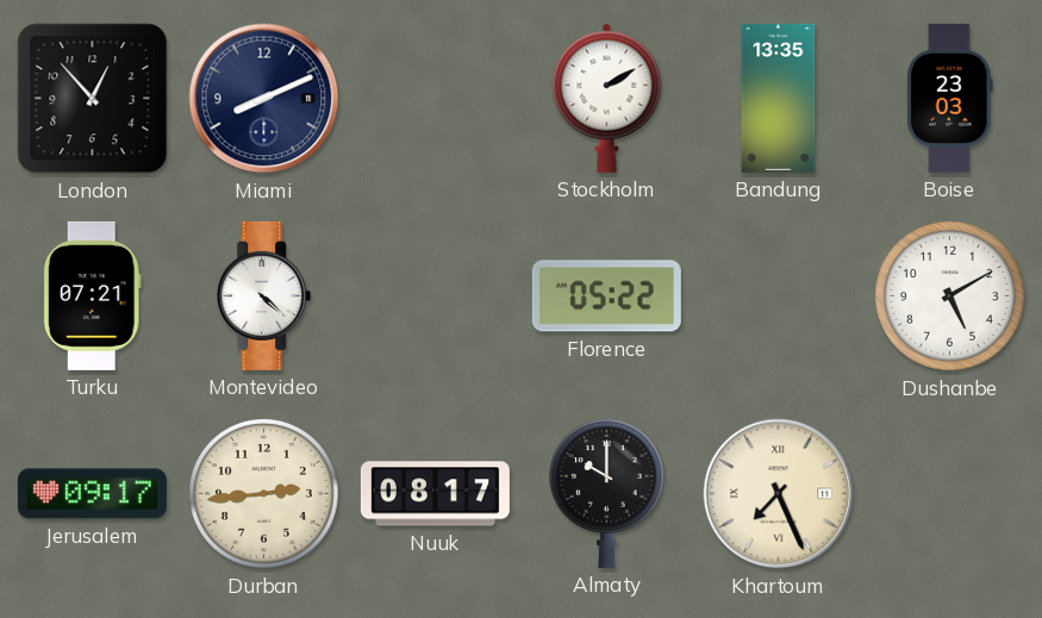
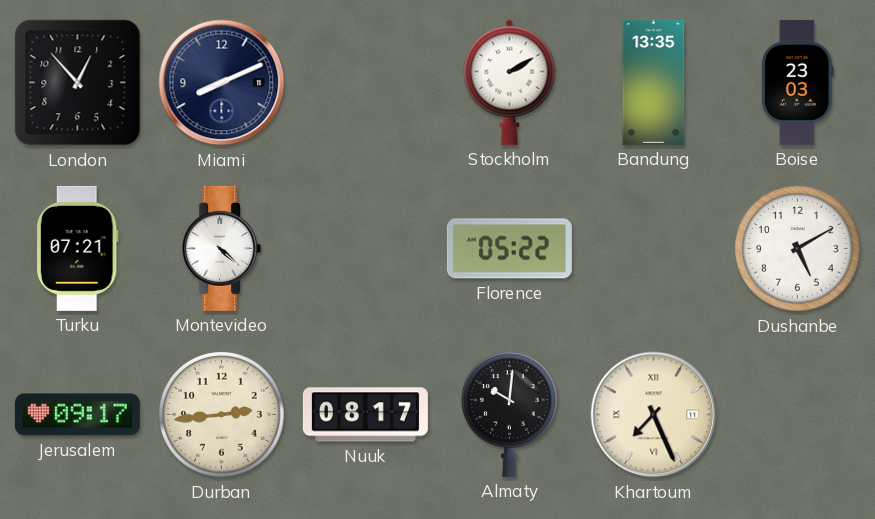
Almaty: 10:00 -> 10:01
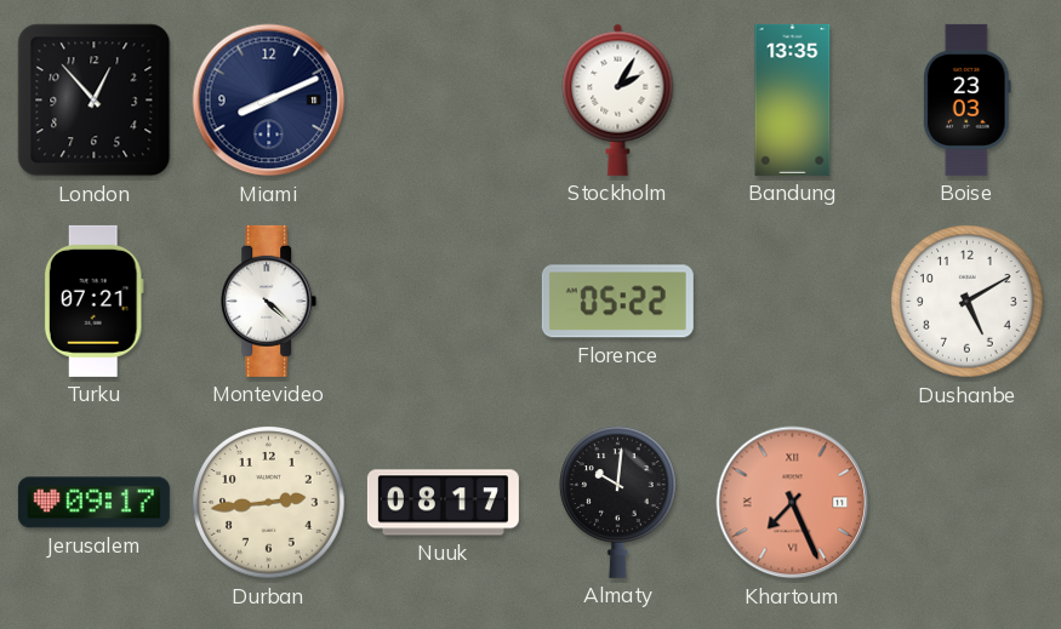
Stockholm: 2:10 -> 2:05
Khartoum dial: cream -> salmon
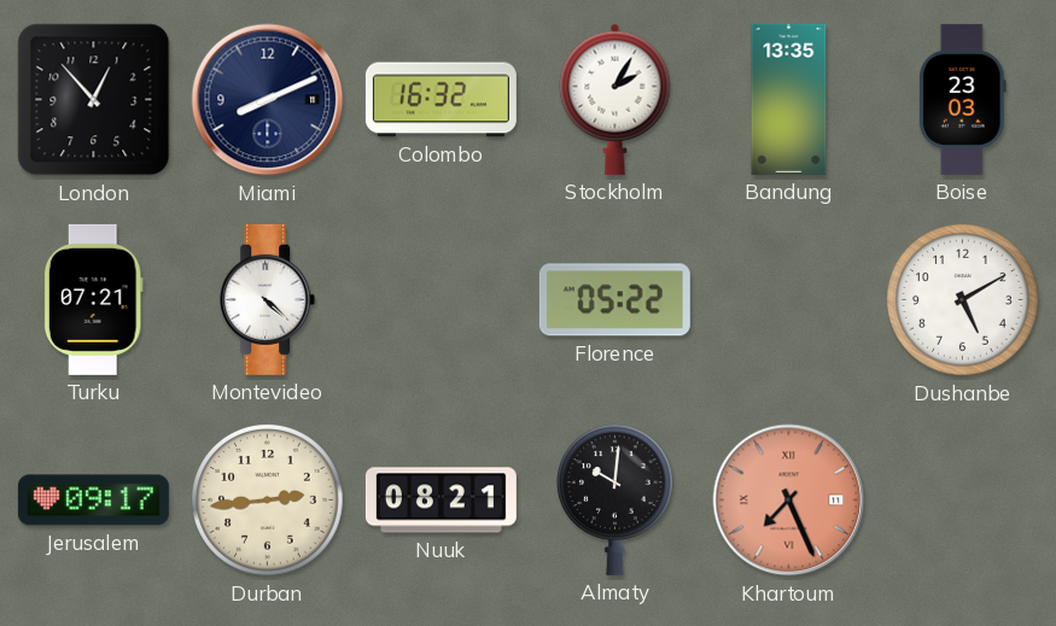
Colombo: none -> 16:32
Nuuk: 08:17 -> 08:21
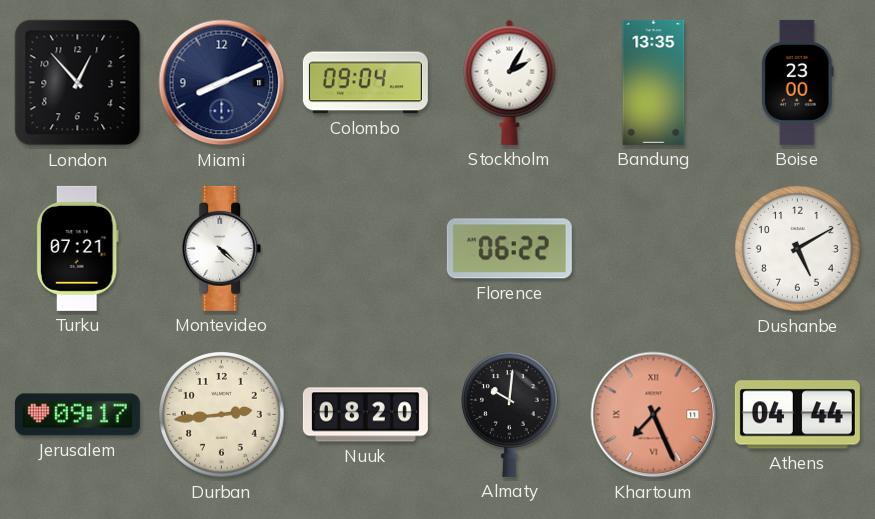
Colombo: 16:32 -> 09:04
Boise: 23:03 -> 23:00
Florence: 05:22 -> 06:22
Nuuk: 08:21 -> 08:20
Athens: none -> 04:44
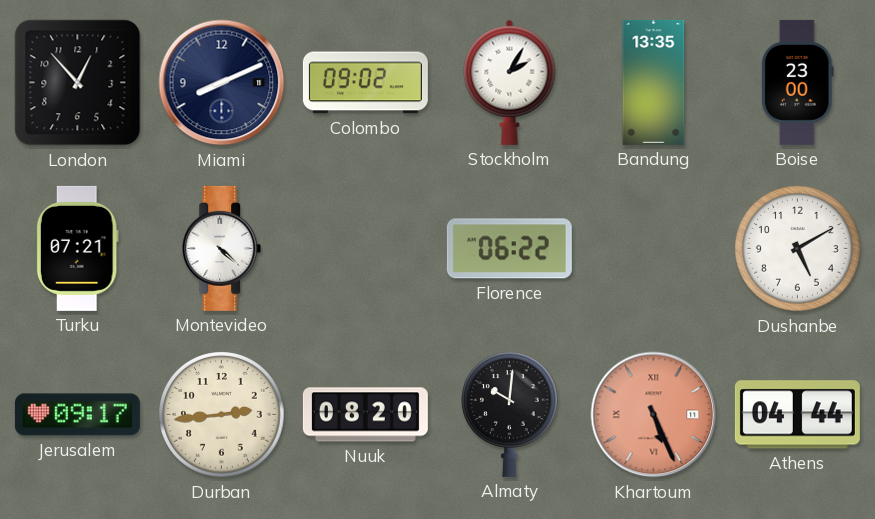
Colombo: 09:04 -> 09:02
Khartoum: 7:26 -> 5:26
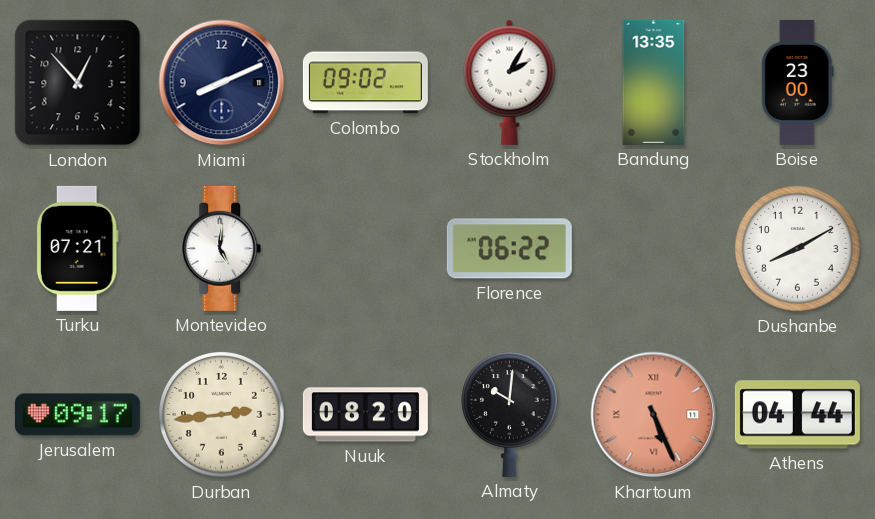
Montevideo: 4:22 -> 5:01
Dushanbe: 5:10 -> 8:10
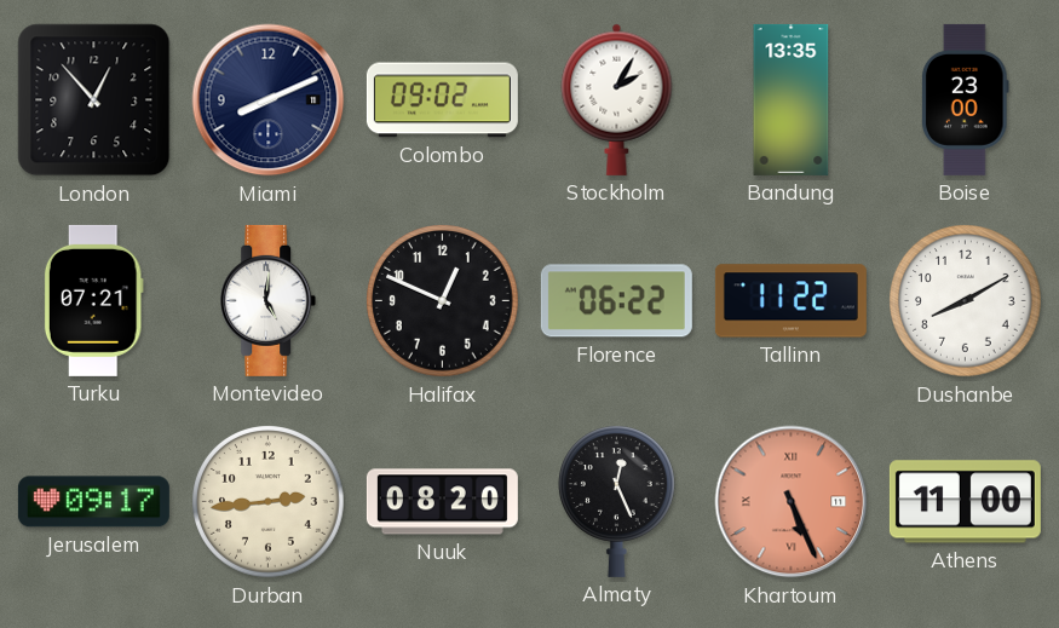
Halifax: none -> 12:49
Tallinn: none -> 11:22
Almaty: 10:01 -> 12:26
Athens: 04:44 -> 11:00
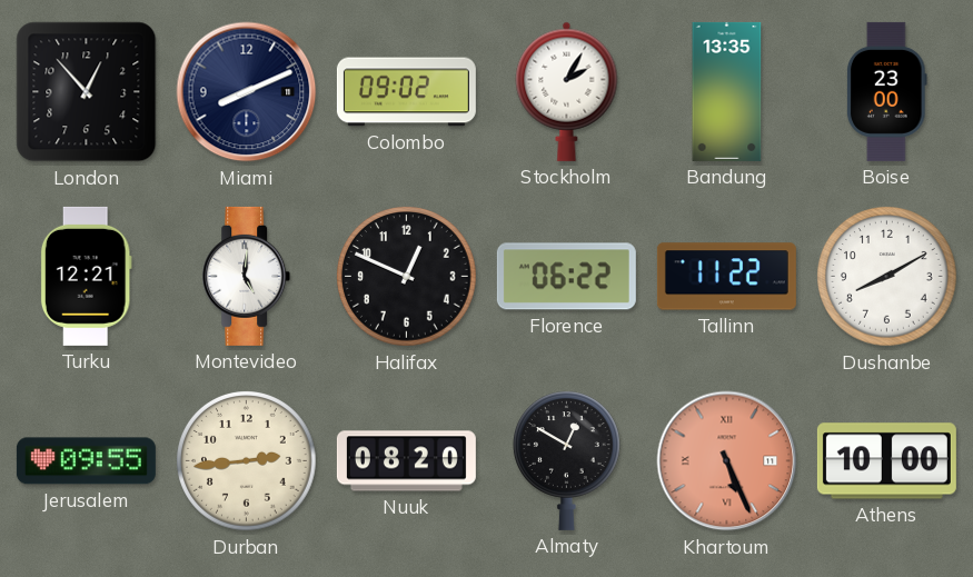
Turku: 07:21 -> 12:21
Jerusalem: 09:17 -> 09:55
Almaty: 12:26 -> 12:50
Athens: 11:00 -> 10:00
